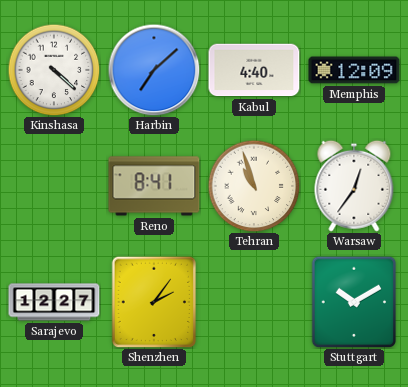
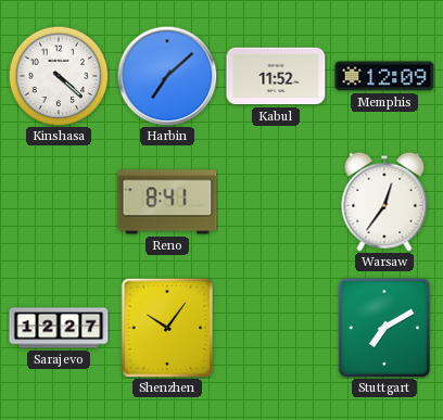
Kabul: 4:40 -> 11:52
Tehran: 10:57 -> none
Shenzhen: 2:06 -> 10:06
Stuttgart: 10:10 -> 7:10
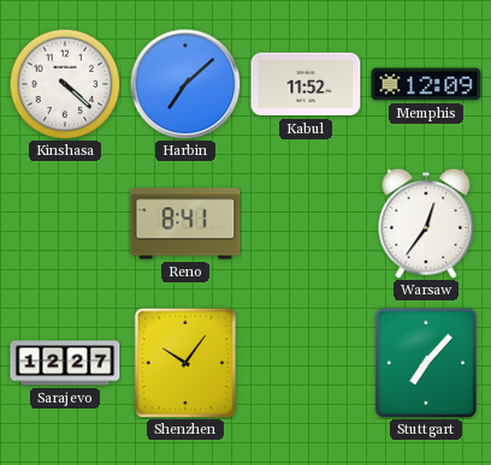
Stuttgart: 7:10 -> 7:07
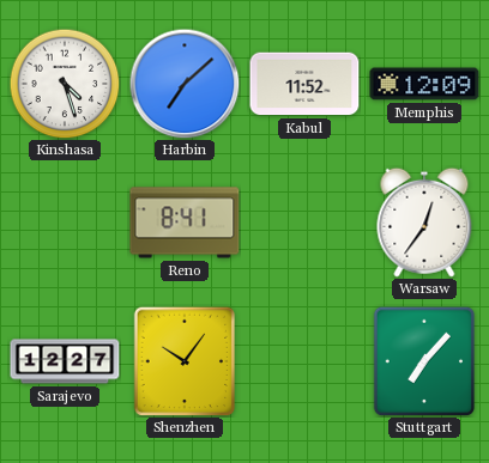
Kinshasa: 4:22 -> 4:27
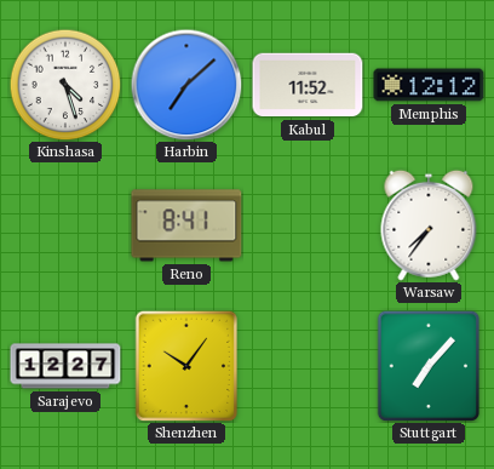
Memphis: 12:09 -> 12:12
Warsaw: 12:36 -> 7:36
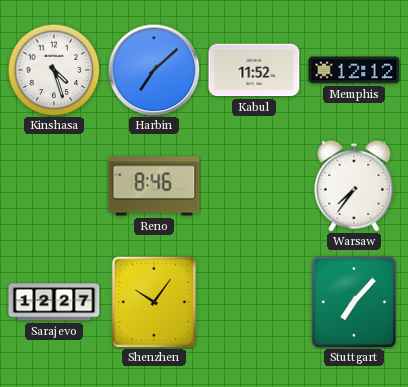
Reno: 8:41 -> 8:46
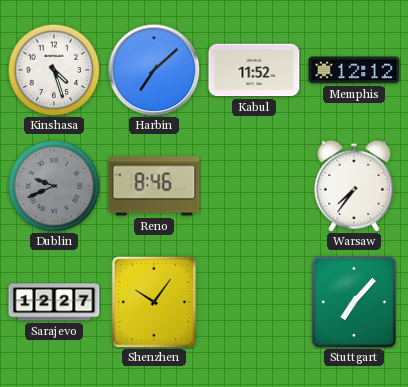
Dublin: none -> 9:41
